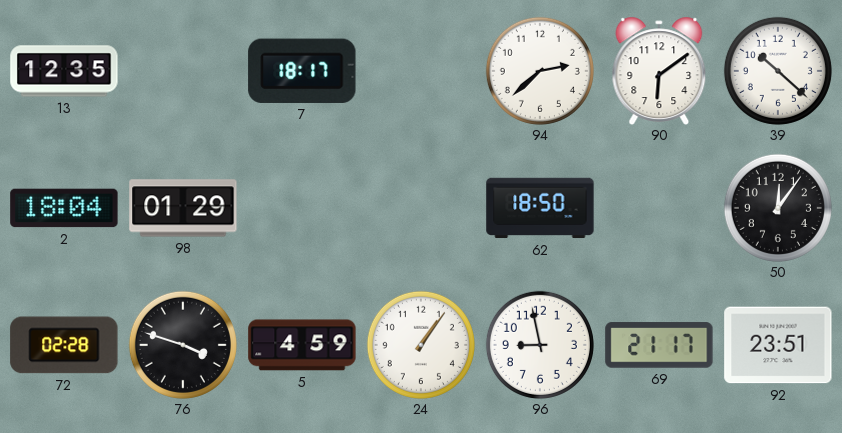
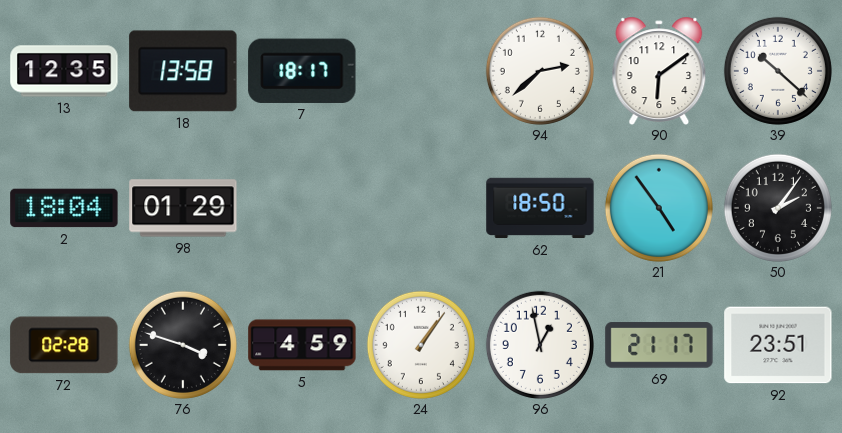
18: none -> 13:58
21: none -> 4:54
50: 12:06 -> 2:06
96: 8:58 -> 12:58
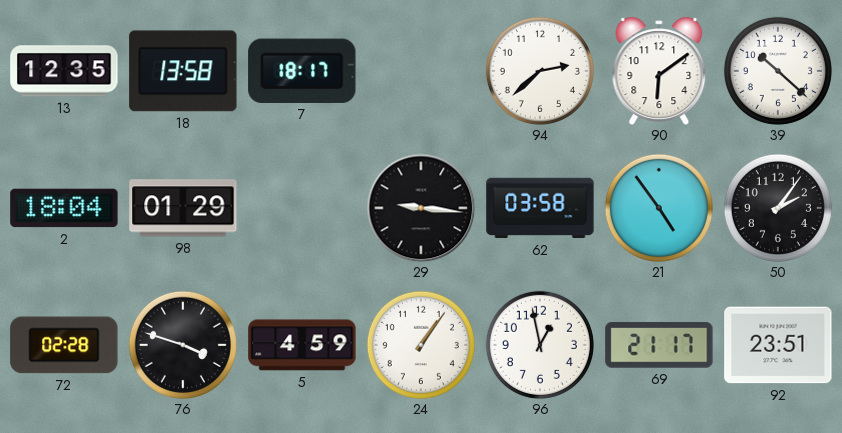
29: none -> 9:16
62: 18:50 -> 03:58
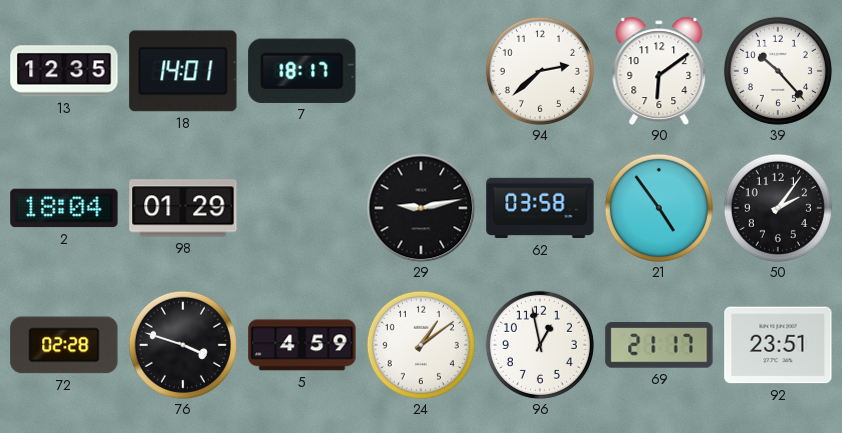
18: 13:58 -> 14:01
39: 10:22 -> 10:23
29: 9:16 -> 9:13
24: 1:06 -> 1:09
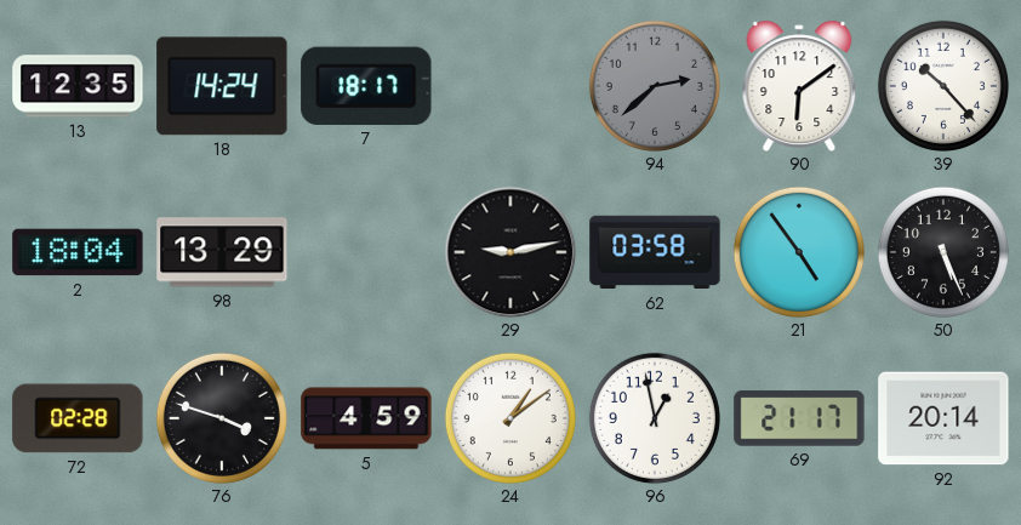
18: 14:01 -> 14:24
94 dial: white -> grey
98: 01:29 -> 13:29
50: 2:06 -> 5:26
92: 23:51 -> 20:14
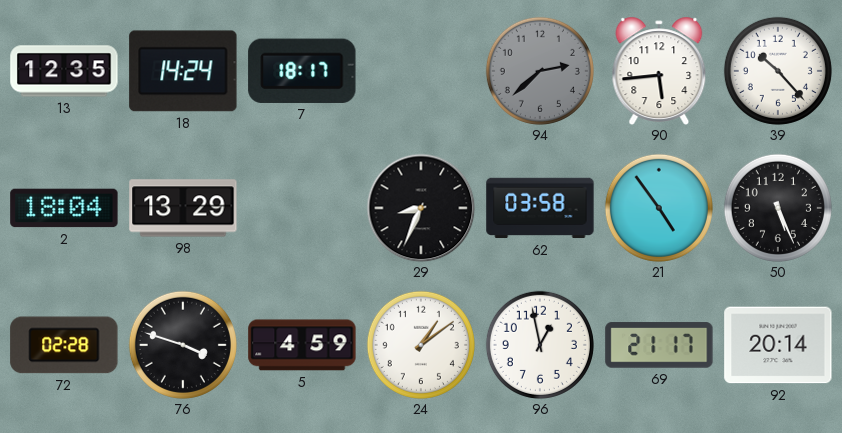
90: 6:09 -> 5:44
29: 9:13 -> 8:34
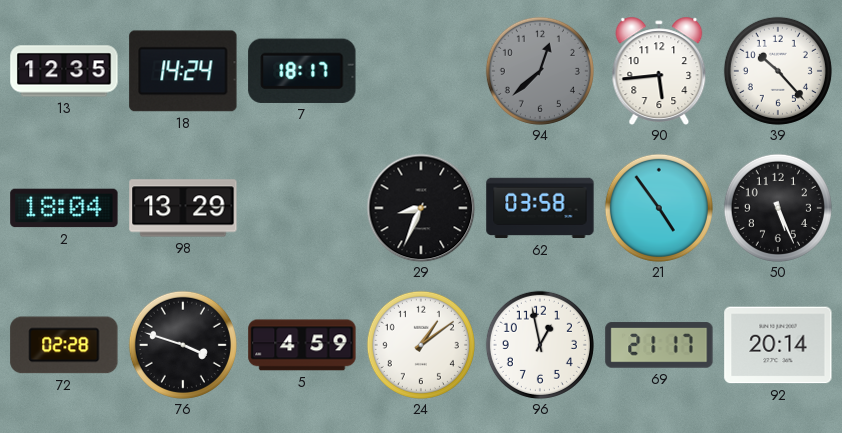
94: 2:38 -> 12:38
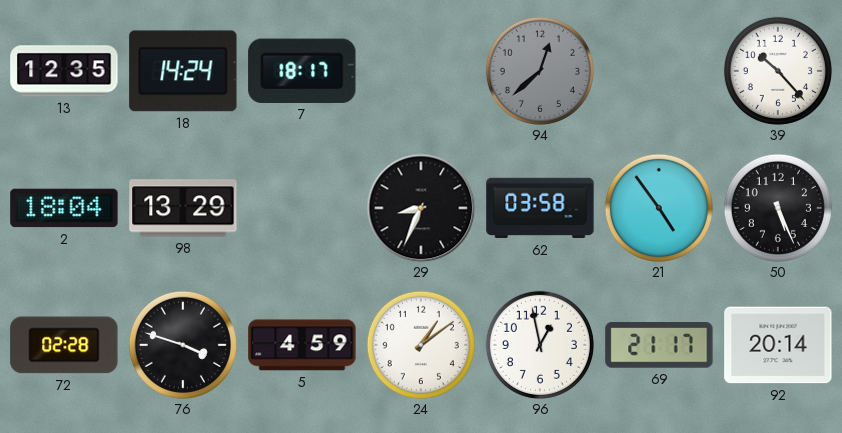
90: 5:44 -> none
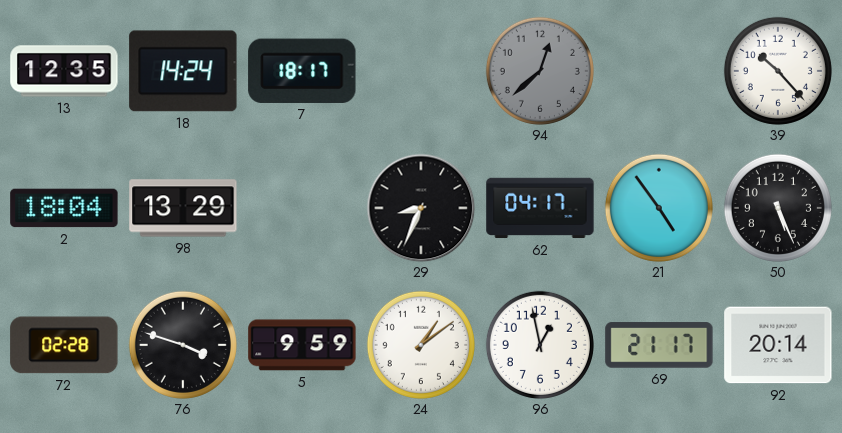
62: 03:58 -> 04:17
5: 4:59 -> 9:59
